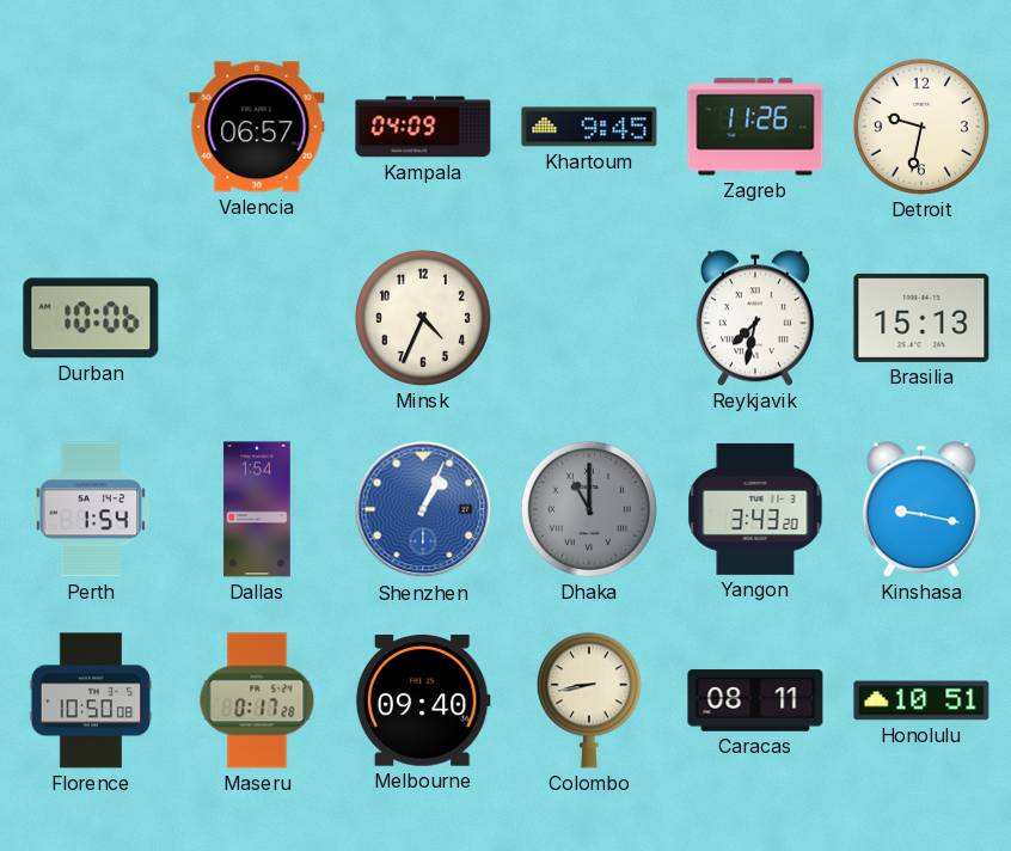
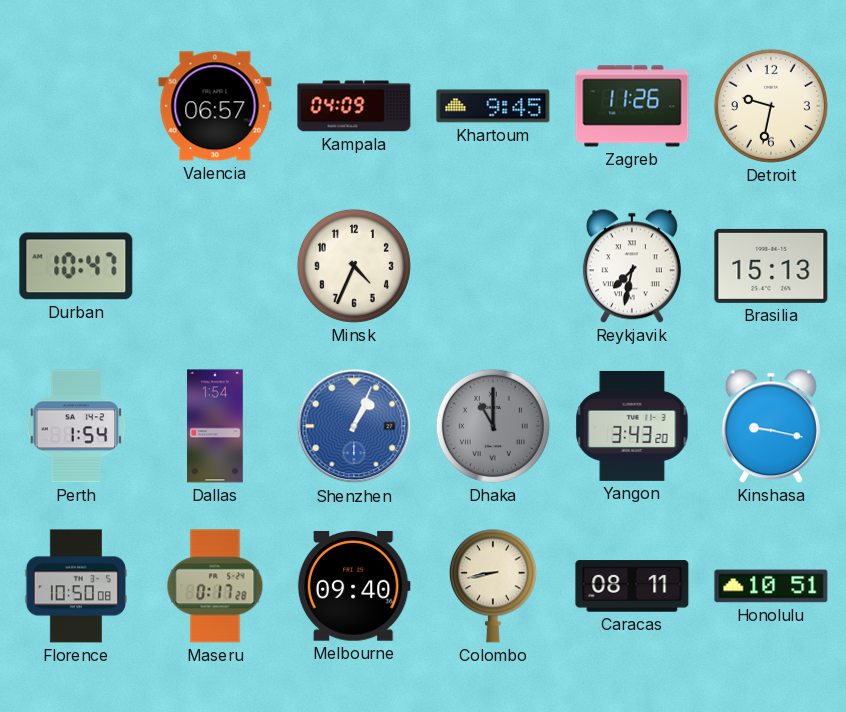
Durban: 10:06 -> 10:47
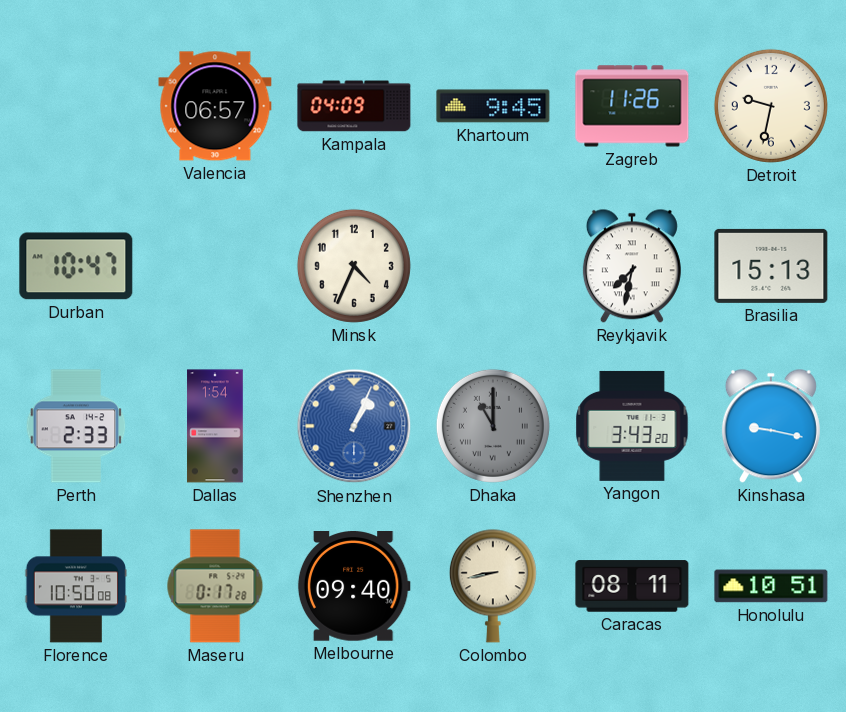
Perth: 1:54 -> 2:33
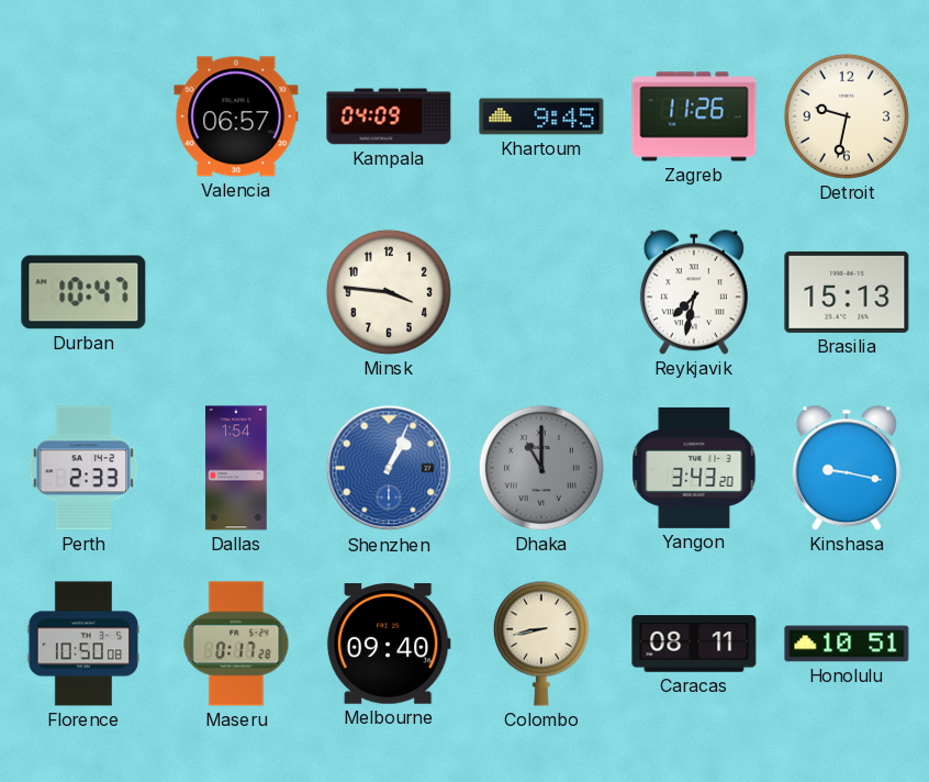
Minsk: 4:34 -> 3:46
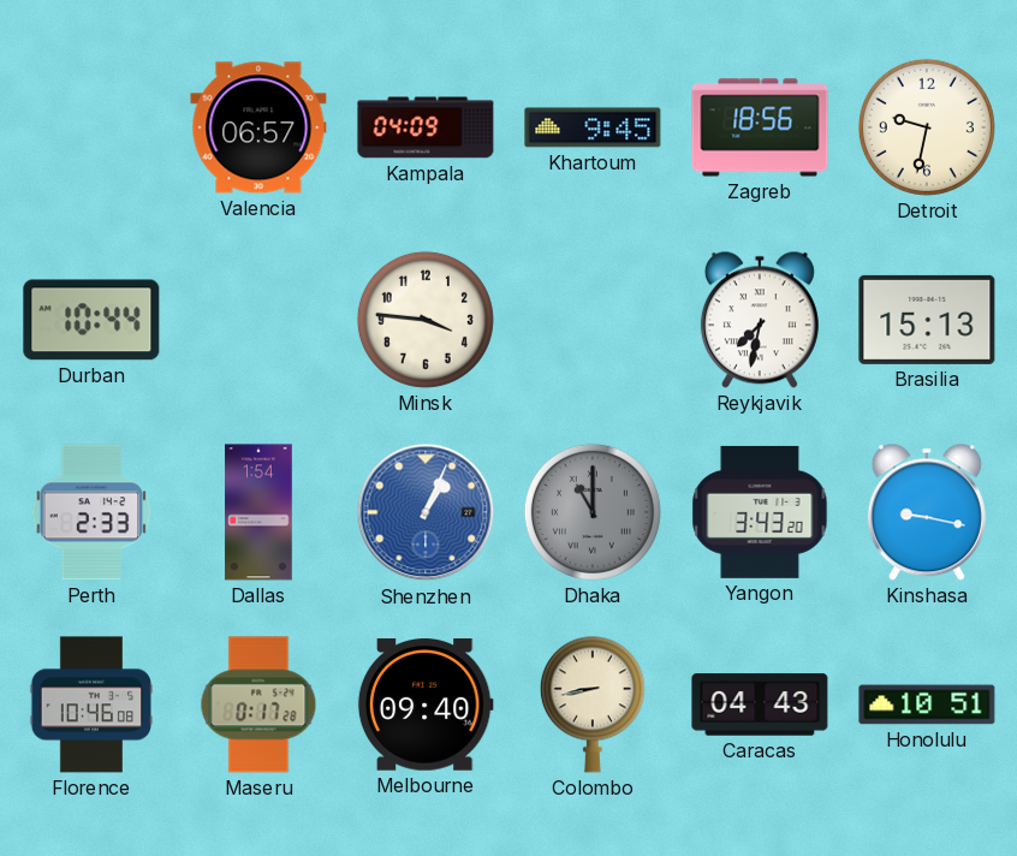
Zagreb: 11:26 -> 18:56
Durban: 10:47 -> 10:44
Florence: 10:50 -> 10:46
Caracas: 08:11 -> 04:43
